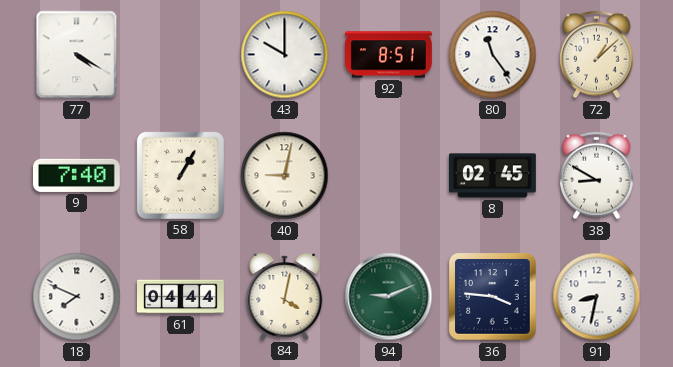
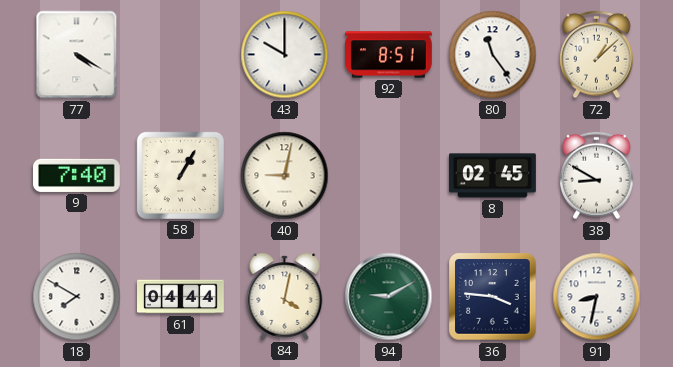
18: 7:49 -> 7:50
94: 9:11 -> 9:10
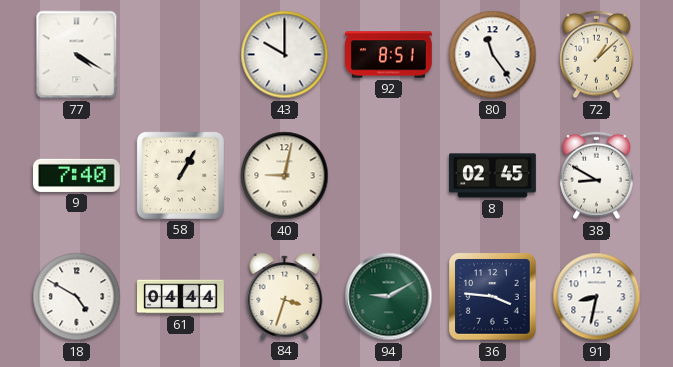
18: 7:50 -> 4:50
84: 4:02 -> 3:33
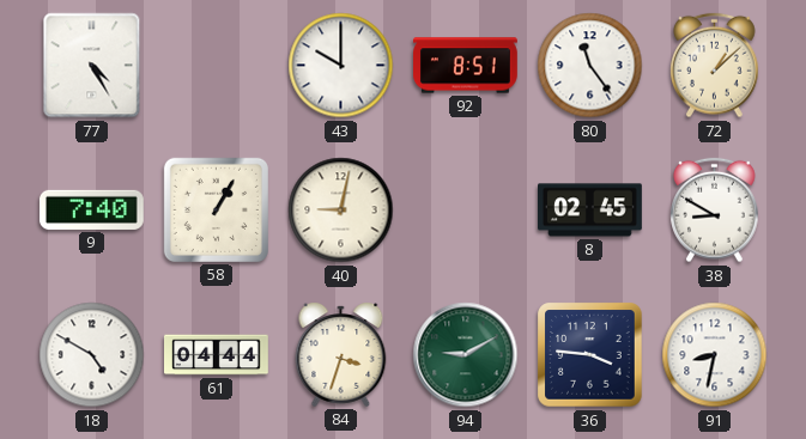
77: 4:20 -> 4:25
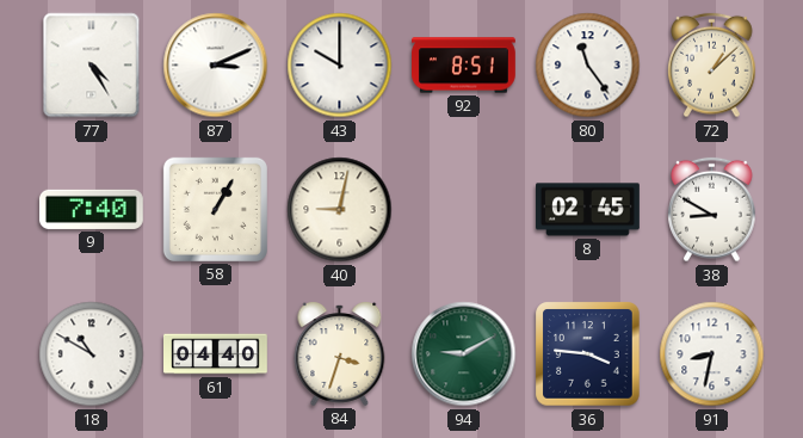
87: none -> 3:11
18: 4:50 -> 10:50
61: 04:44 -> 04:40
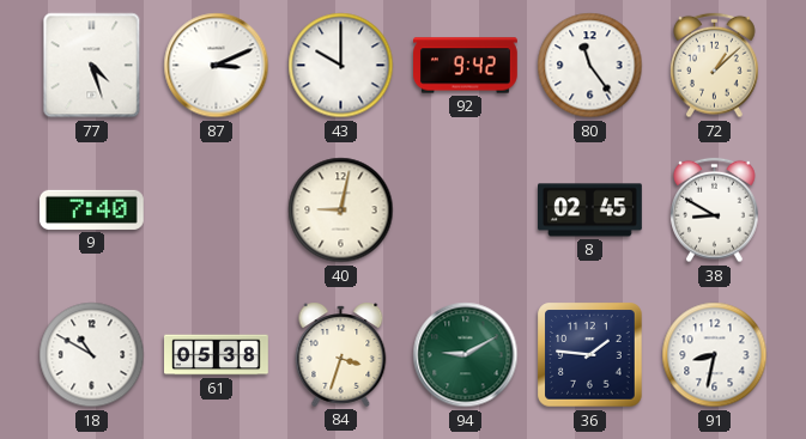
77: 4:25 -> 4:27
92: 8:51 -> 9:42
58: 1:05 -> none
61: 04:40 -> 05:38
36: 3:46 -> 1:46
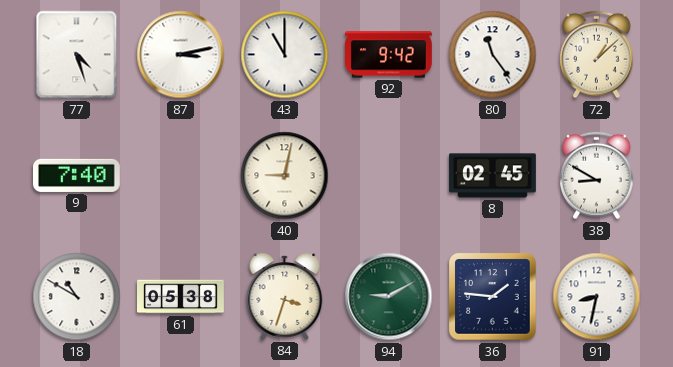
87: 3:11 -> 3:13
43: 10:00 -> 11:00
